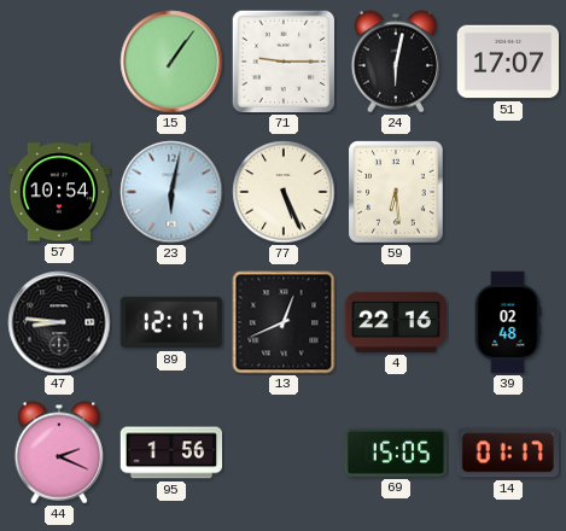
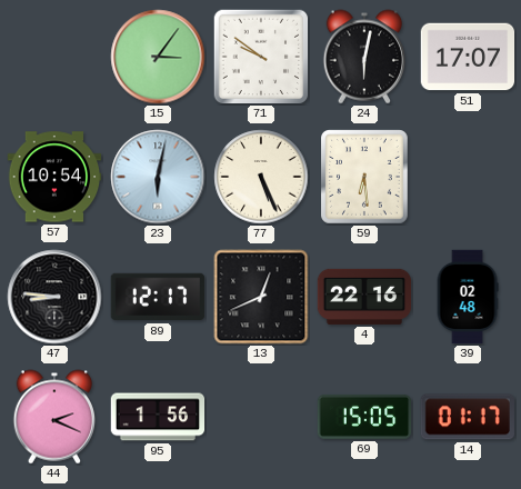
15: 1:06 -> 3:06
71: 9:15 -> 9:51
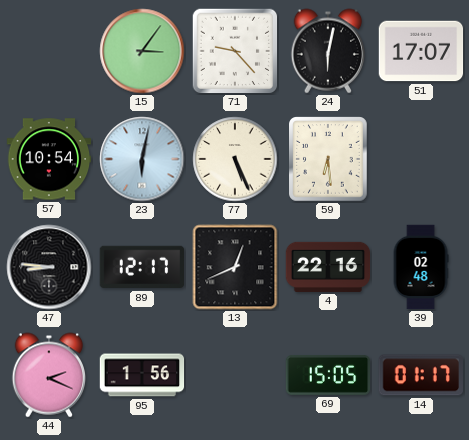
71: 9:51 -> 9:23
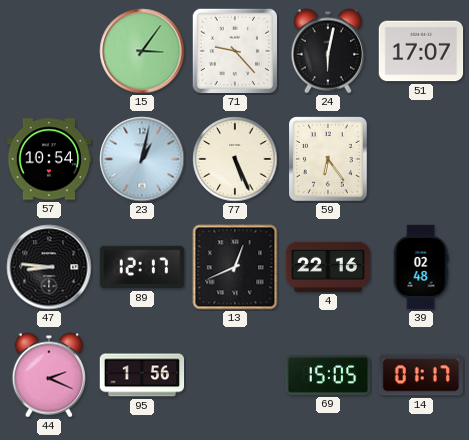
23: 6:02 -> 1:02
59: 6:29 -> 6:24
